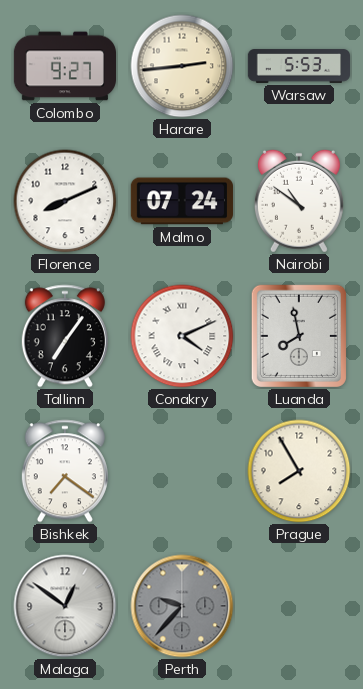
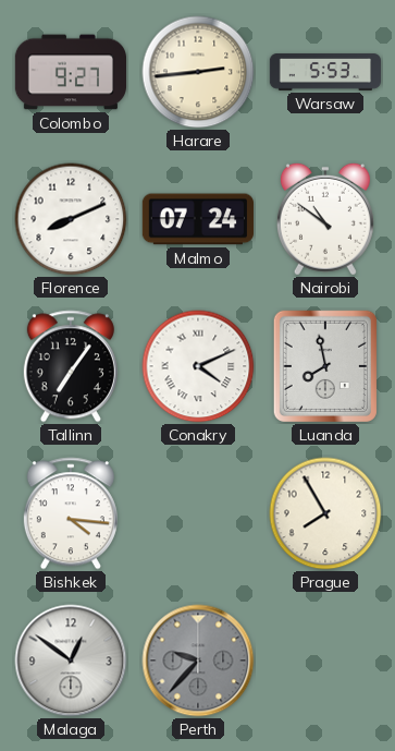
Bishkek: 7:21 -> 4:16
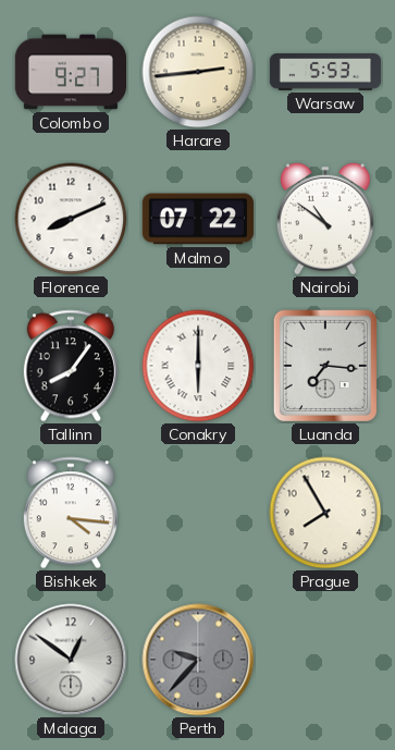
Malmo: 07:24 -> 07:22
Tallinn: 7:06 -> 8:06
Conakry: 4:11 -> 6:00
Luanda: 7:58 -> 7:16
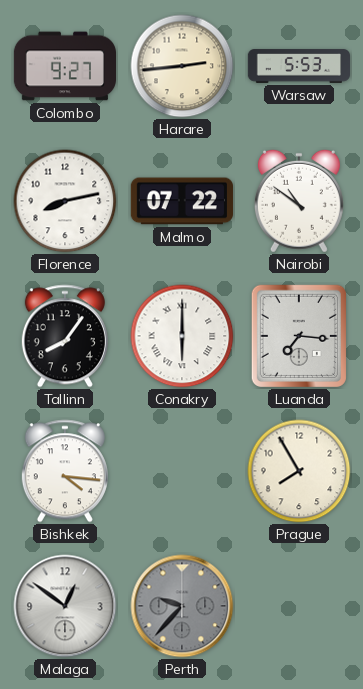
Florence: 8:11 -> 8:13
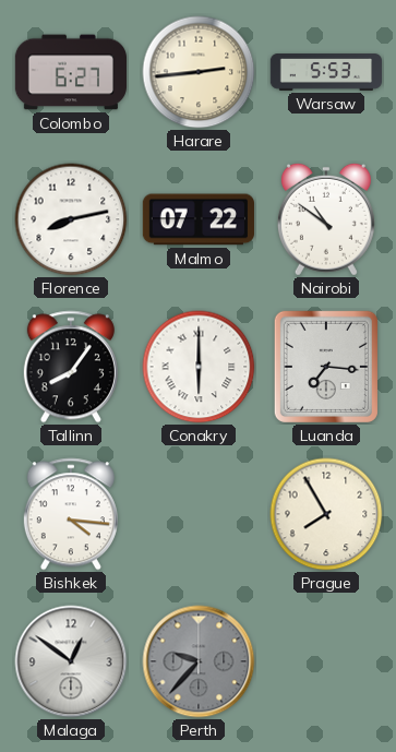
Colombo: 9:27 -> 6:27
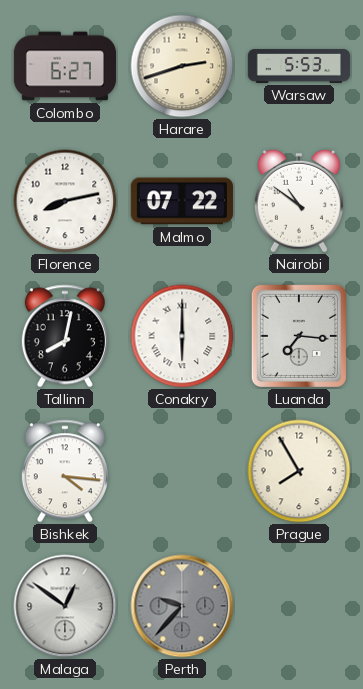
Harare: 2:44 -> 2:42
Tallinn: 8:06 -> 8:02
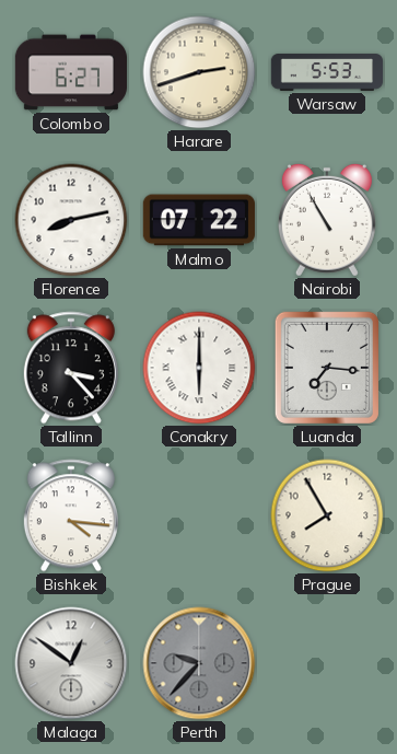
Nairobi: 10:51 -> 10:55
Tallinn: 8:02 -> 3:23
